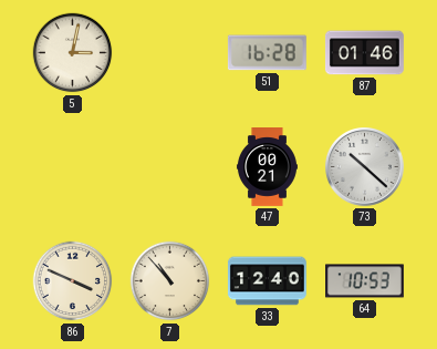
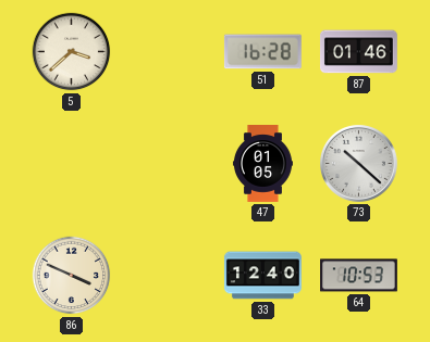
5: 3:02 -> 3:38
47: 00:21 -> 01:05
7: 10:53 -> none
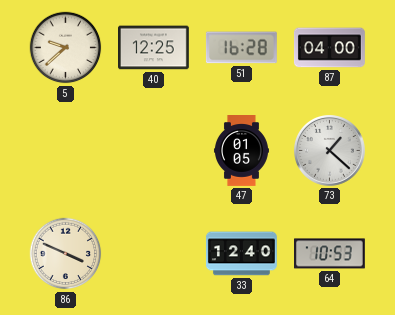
5: 3:38 -> 9:38
40: none -> 12:25
87: 01:46 -> 04:00
73: 10:22 -> 1:22
